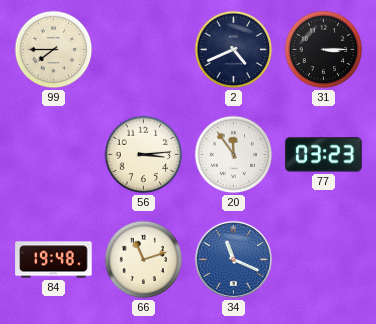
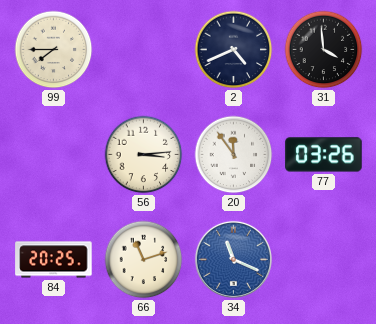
31: 3:15 -> 3:59
77: 03:23 -> 03:26
84: 19:48 -> 20:25
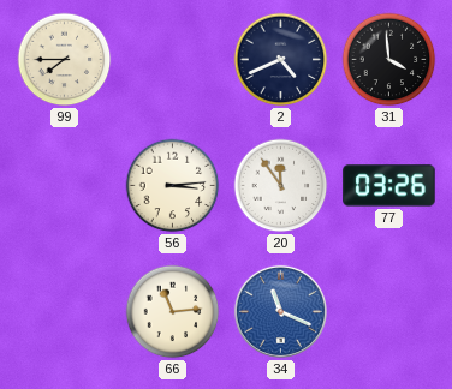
84: 20:25 -> none
66: 11:12 -> 11:14
